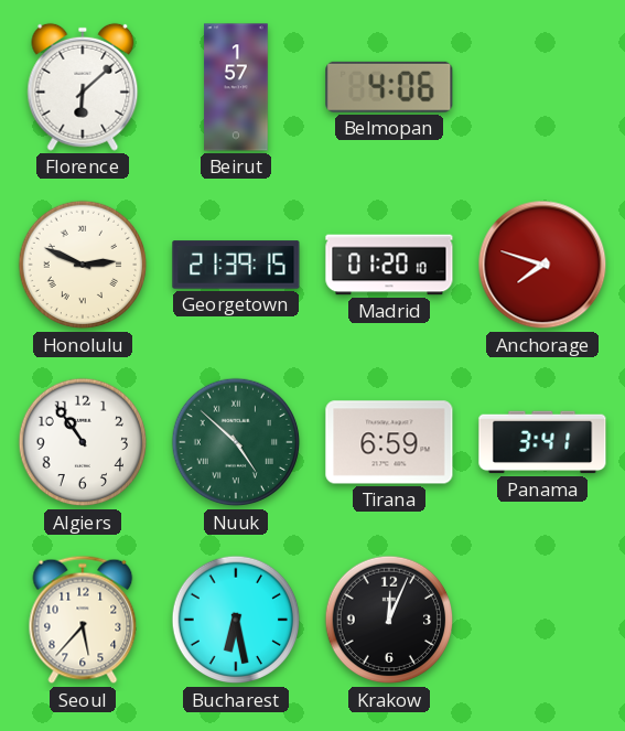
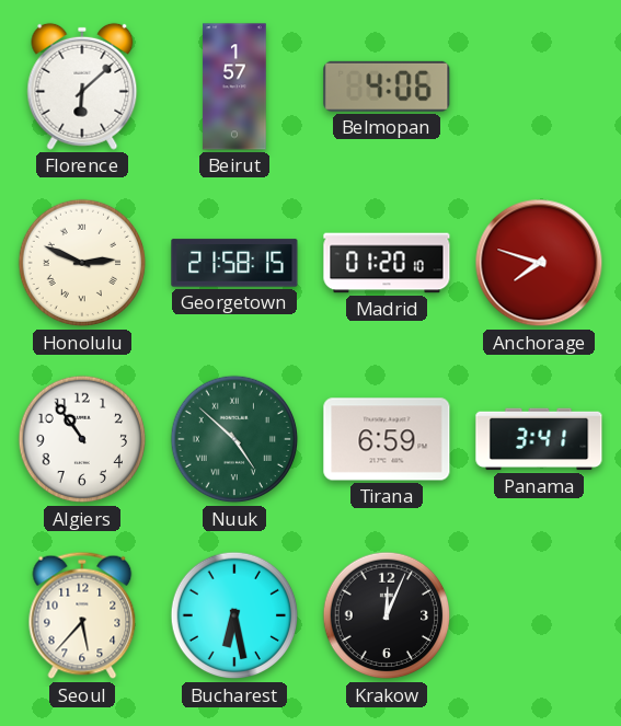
Georgetown: 21:39 -> 21:58
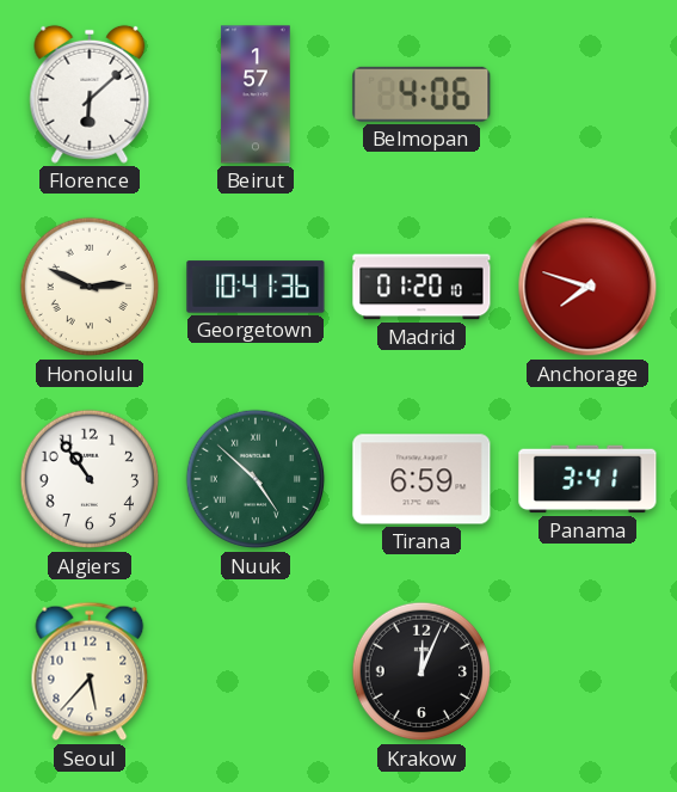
Georgetown: 21:58 -> 10:41
Bucharest: 6:28 -> none
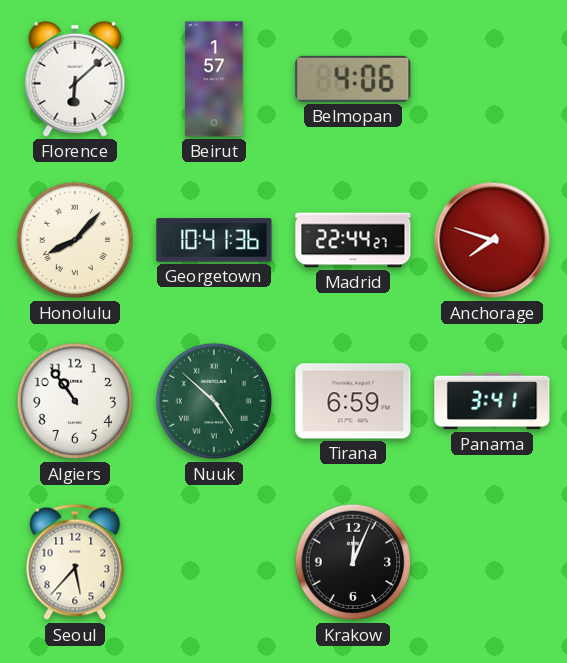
Honolulu: 2:49 -> 8:07
Madrid: 01:20 -> 22:44
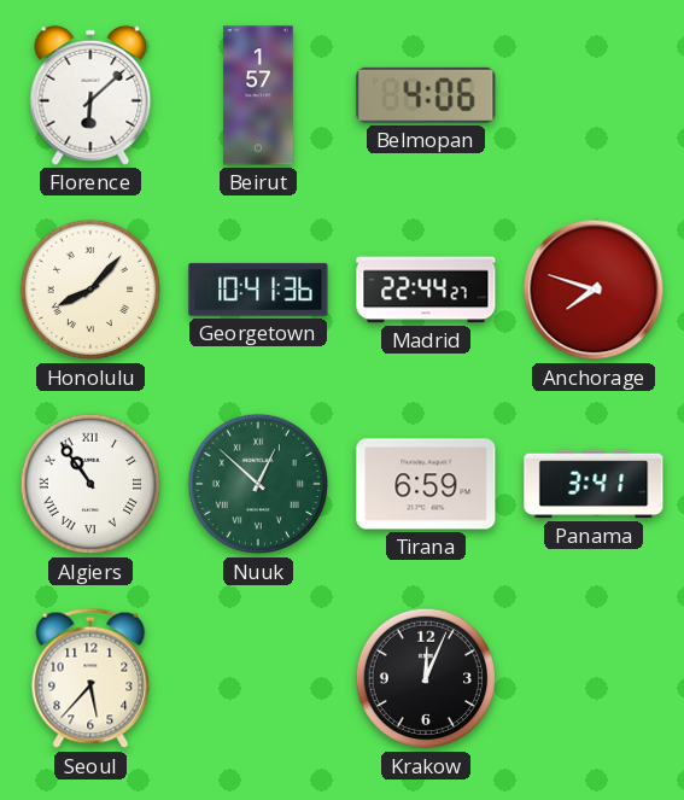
Algiers numerals: Arabic -> Roman
Nuuk: 4:52 -> 12:52
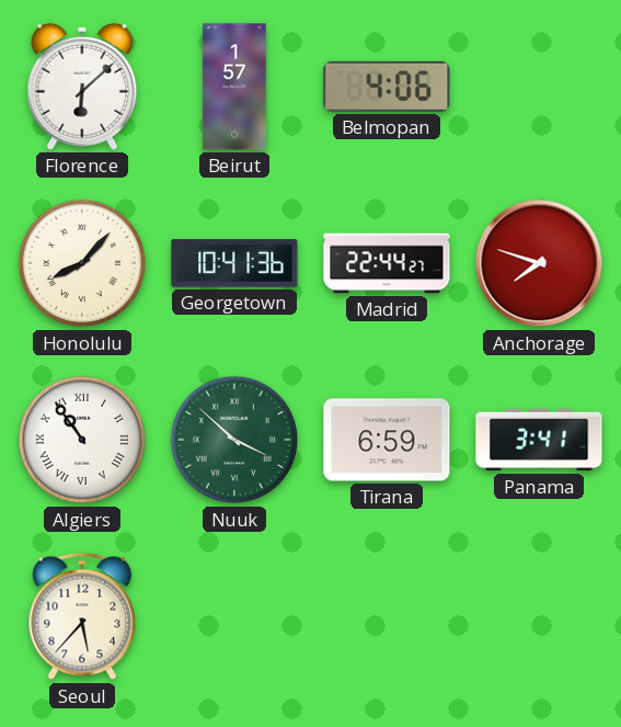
Nuuk: 12:52 -> 3:52
Krakow: 12:04 -> none
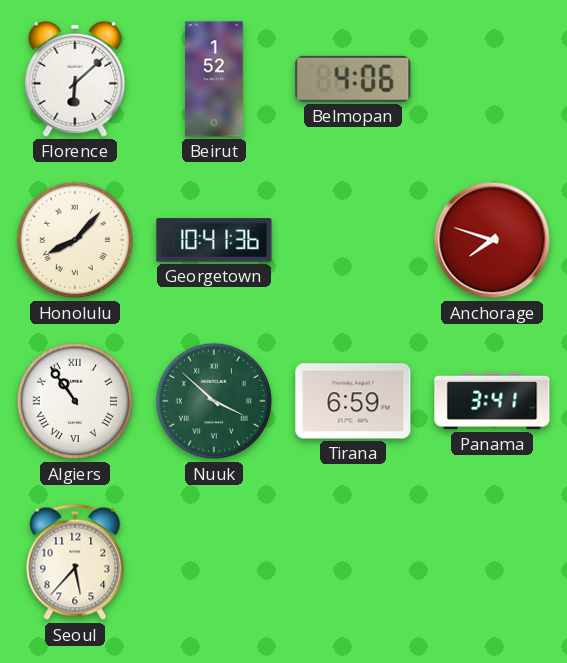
Beirut: 1:57 -> 1:52
Madrid: 22:44 -> none
